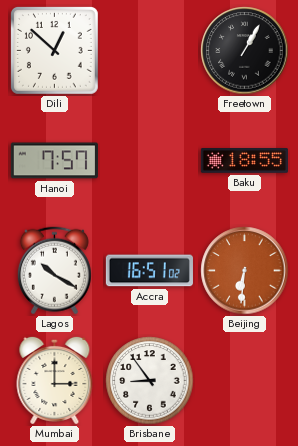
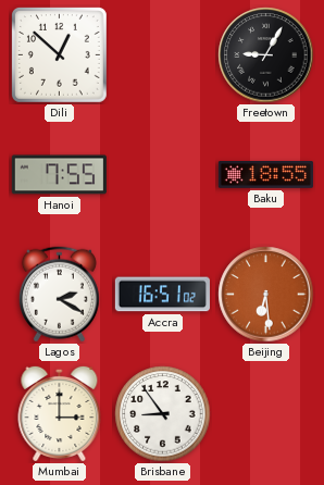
Freetown: 1:05 -> 9:05
Hanoi: 7:57 -> 7:55
Lagos: 10:20 -> 2:20
Beijing: 6:31 -> 6:29
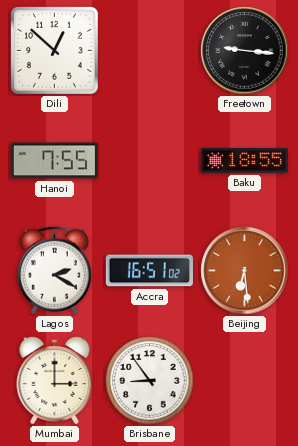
Freetown: 9:05 -> 9:16
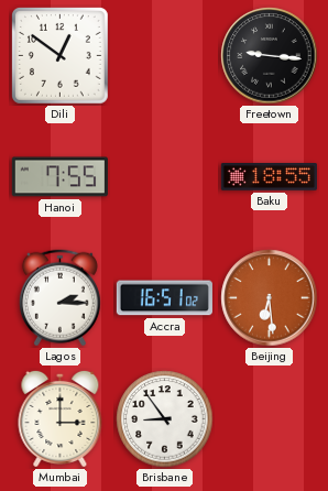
Dili: 12:52 -> 12:51
Lagos: 2:20 -> 2:15
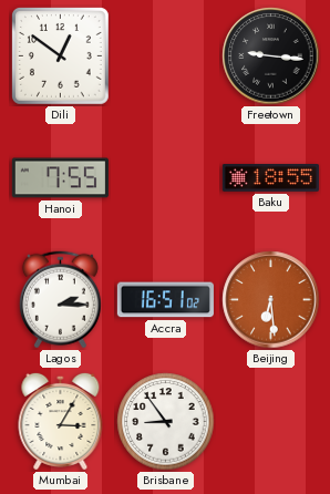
Mumbai: 3:00 -> 3:05
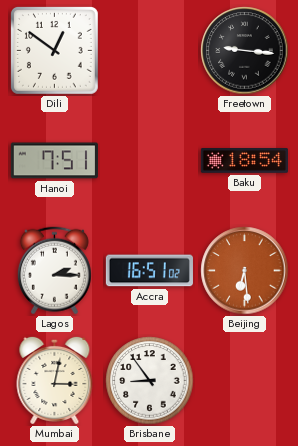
Hanoi: 7:55 -> 7:51
Baku: 18:55 -> 18:54
Mumbai: 3:05 -> 3:02
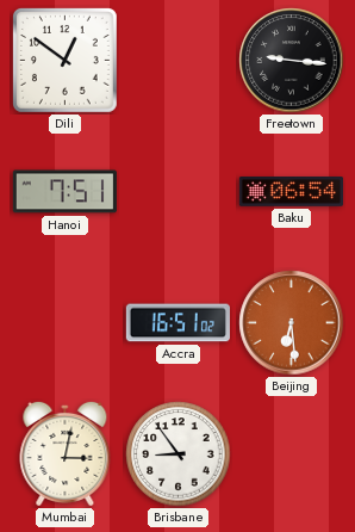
Baku: 18:54 -> 06:54
Lagos: 2:15 -> none
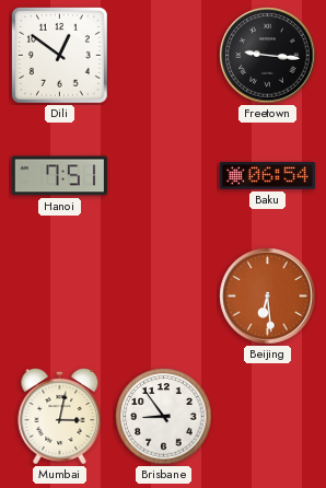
Accra: 16:51 -> none
